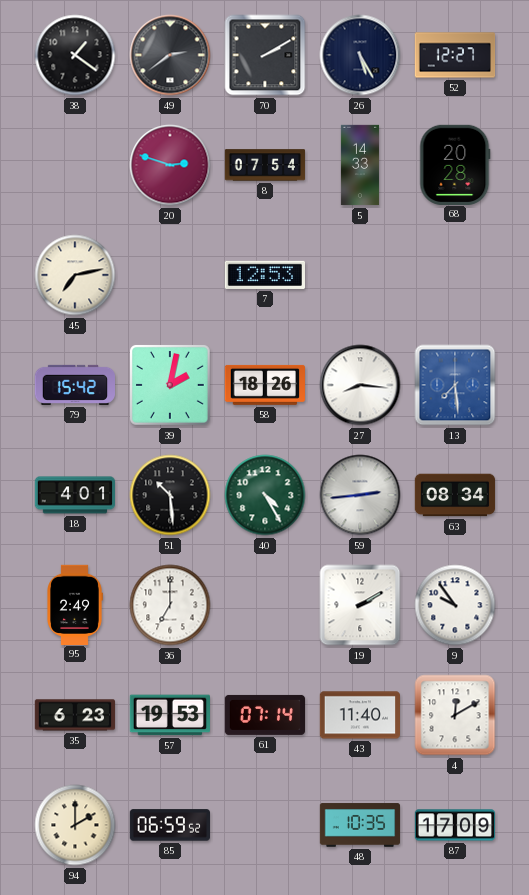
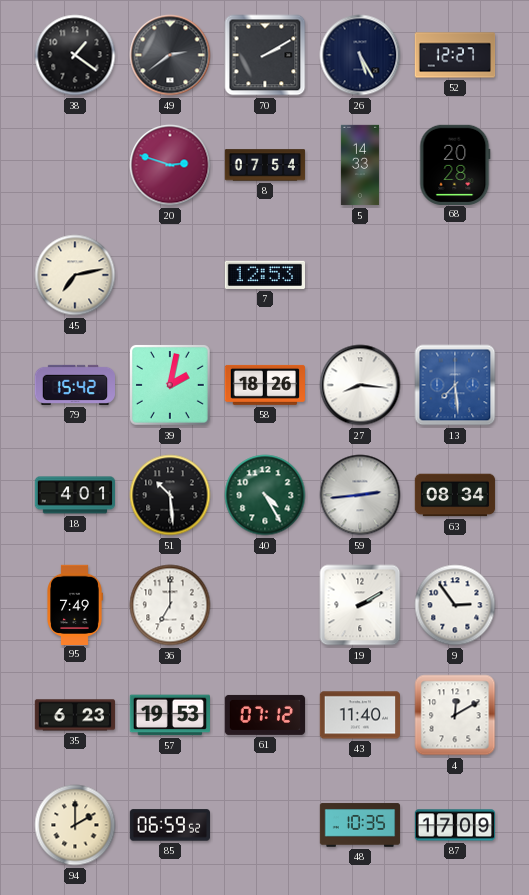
95: 2:49 -> 7:49
9: 9:54 -> 2:54
61: 07:14 -> 07:12
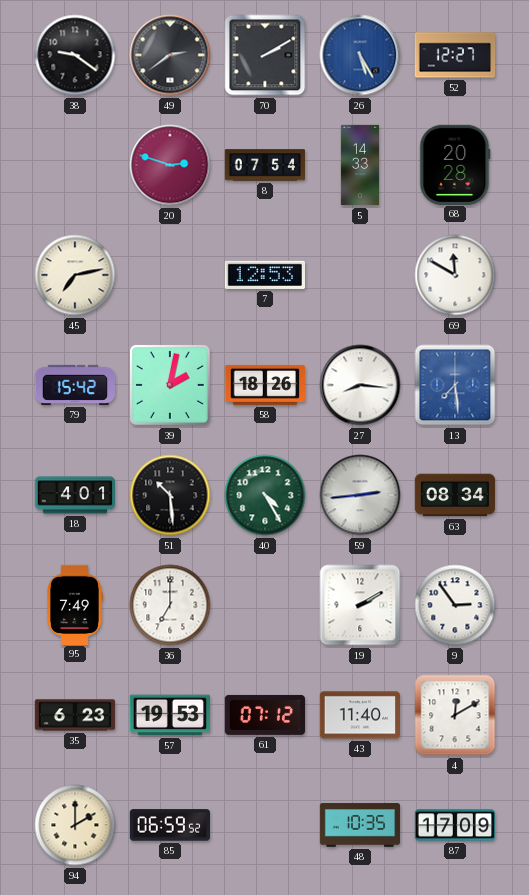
38: 1:21 -> 9:21
26 dial: navy -> blue
69: none -> 11:50
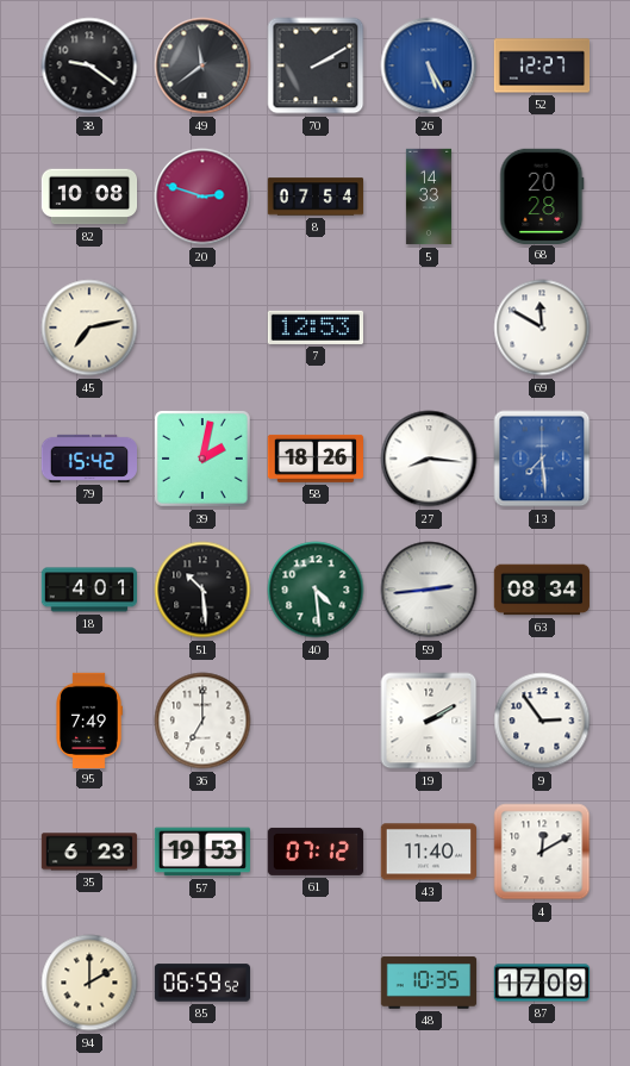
49: 2:39 -> 11:39
82: none -> 10:08
40: 4:25 -> 4:29
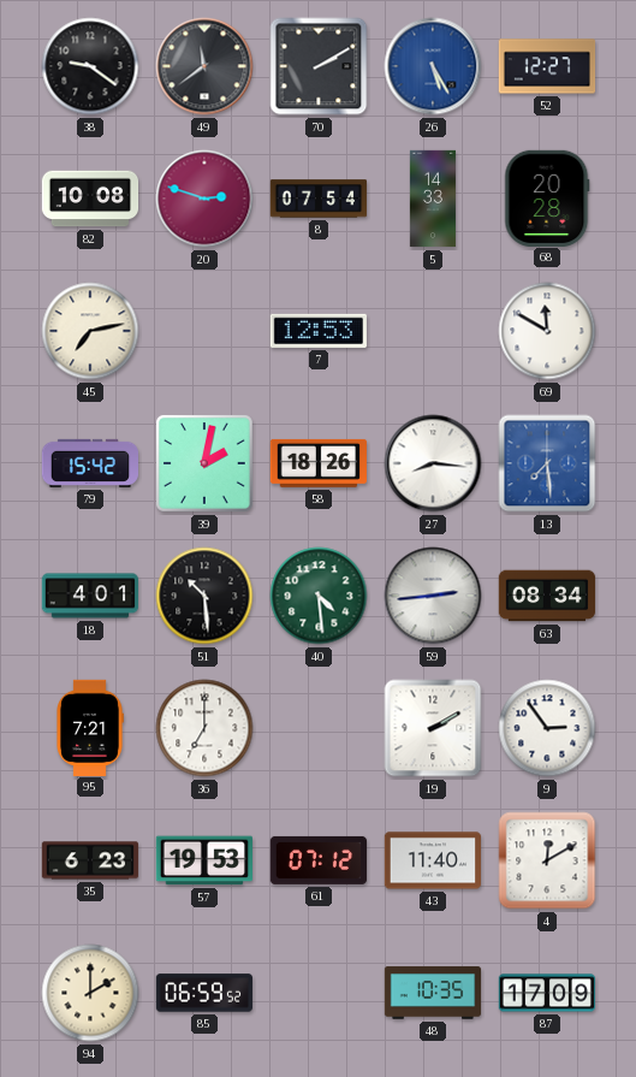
95: 7:49 -> 7:21
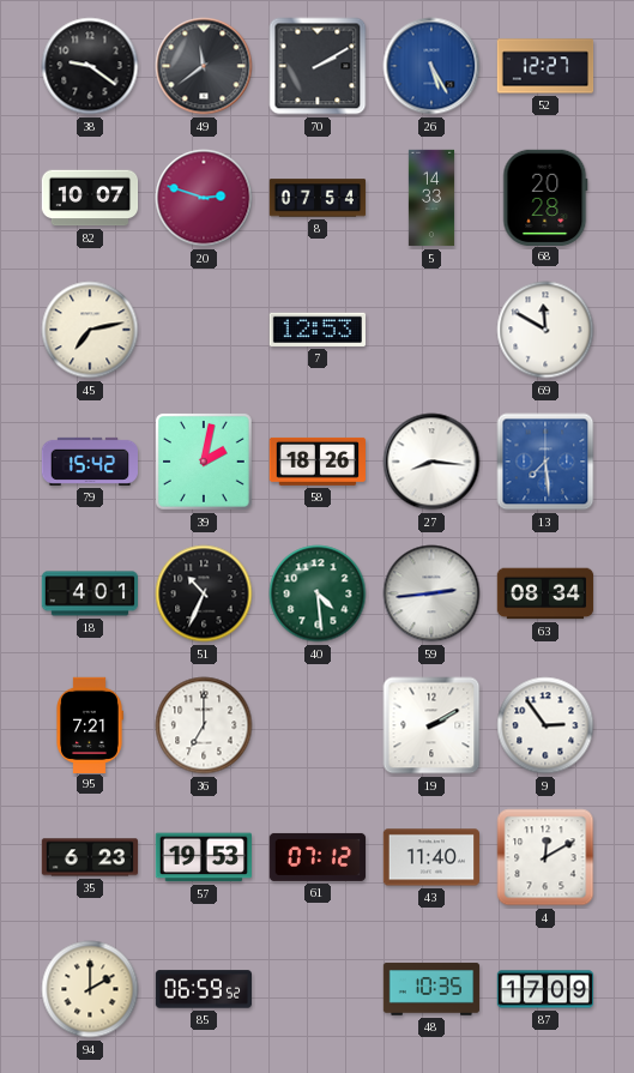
82: 10:08 -> 10:07
51: 10:29 -> 10:34
